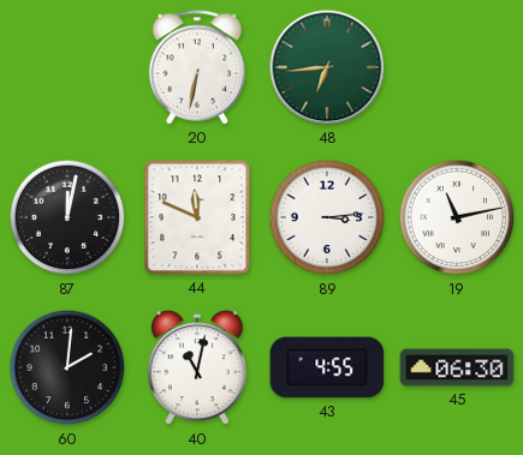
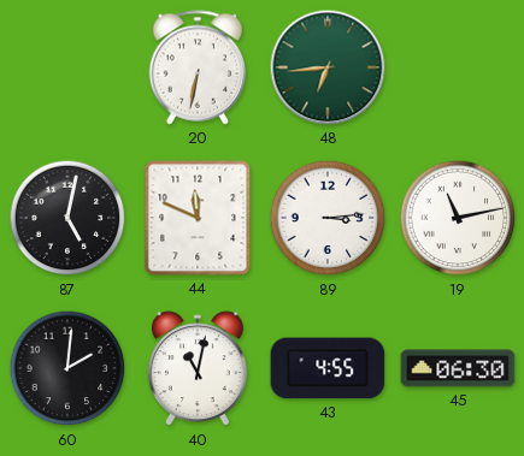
87: 12:02 -> 5:02
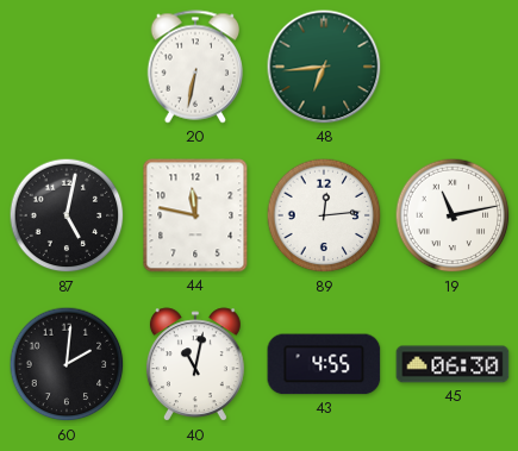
44: 11:49 -> 11:47
89: 3:14 -> 12:14
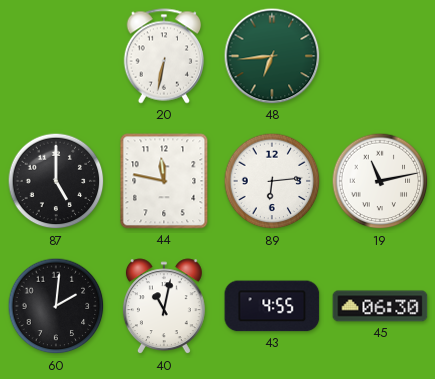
87: 5:02 -> 5:00
89: 12:14 -> 6:14
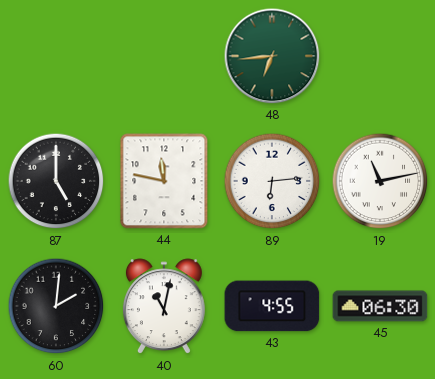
20: 6:32 -> none
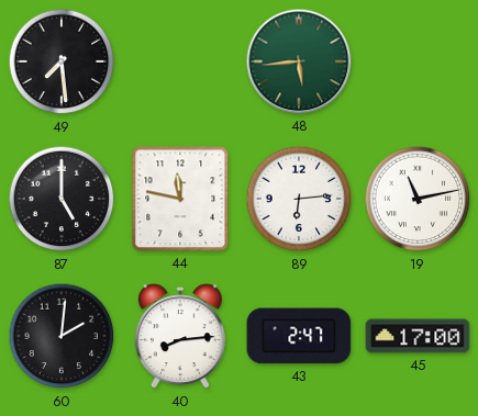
49: none -> 7:29
48: 6:44 -> 5:44
40: 11:02 -> 8:14
43: 4:55 -> 2:47
45: 06:30 -> 17:00
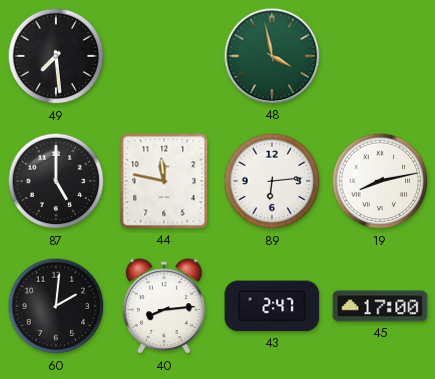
48: 5:44 -> 3:58
19: 11:13 -> 8:13
